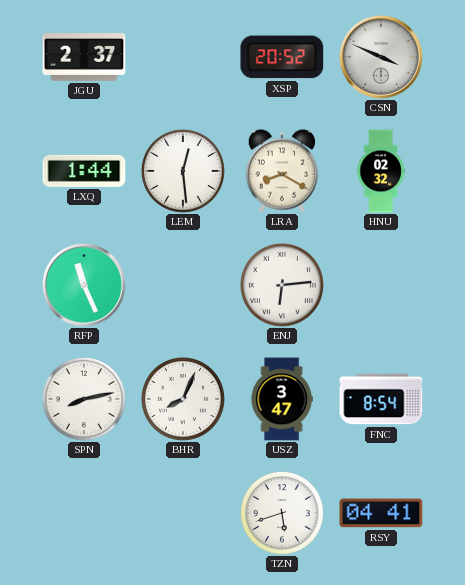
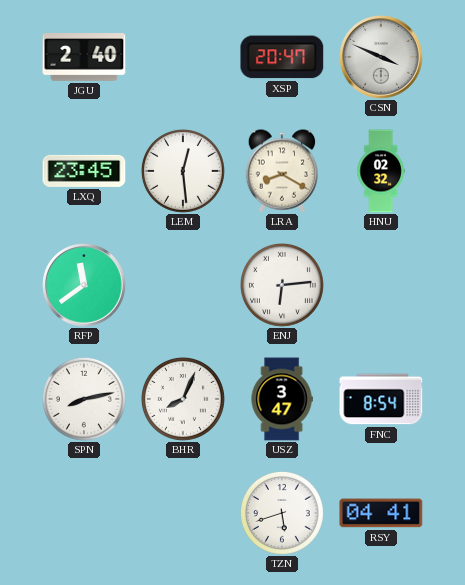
JGU: 2:37 -> 2:40
XSP: 20:52 -> 20:47
LXQ: 1:44 -> 23:45
RFP: 11:26 -> 11:39
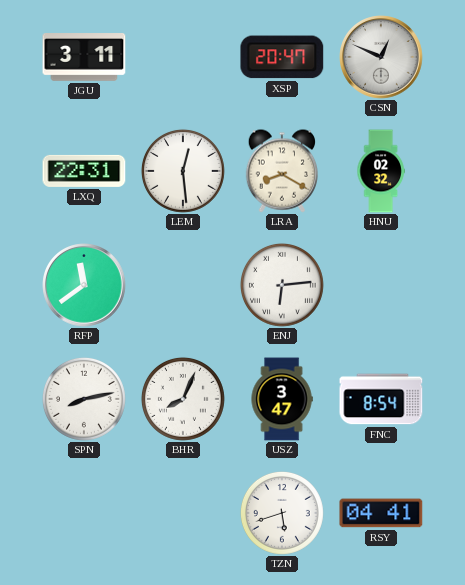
JGU: 2:40 -> 3:11
CSN: 3:49 -> 12:49
LXQ: 23:45 -> 22:31
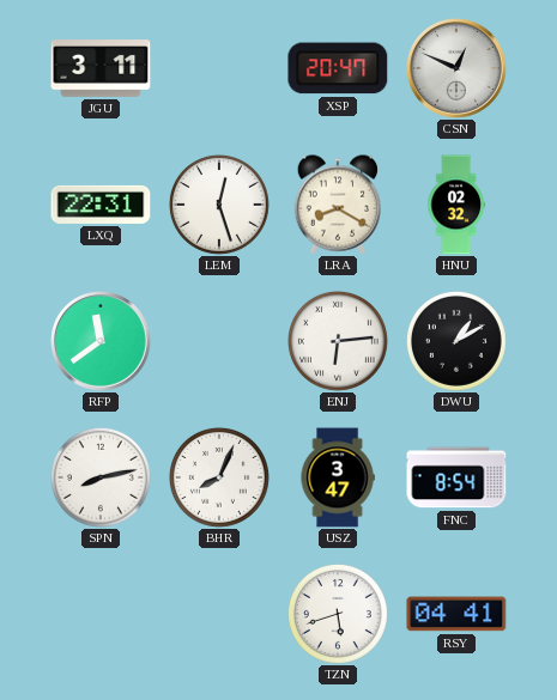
LEM: 12:29 -> 12:27
DWU: none -> 1:10
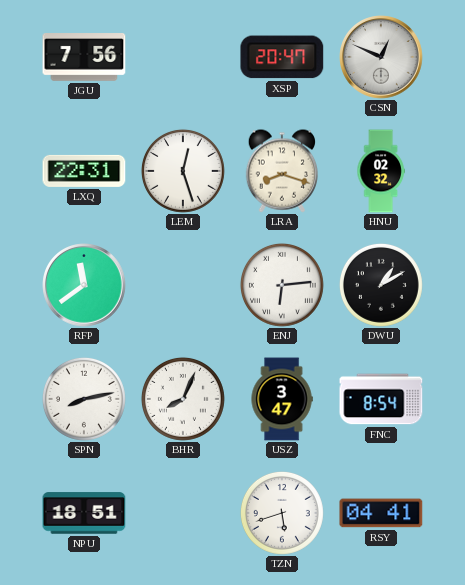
JGU: 3:11 -> 7:56
LRA: 8:20 -> 8:18
NPU: none -> 18:51
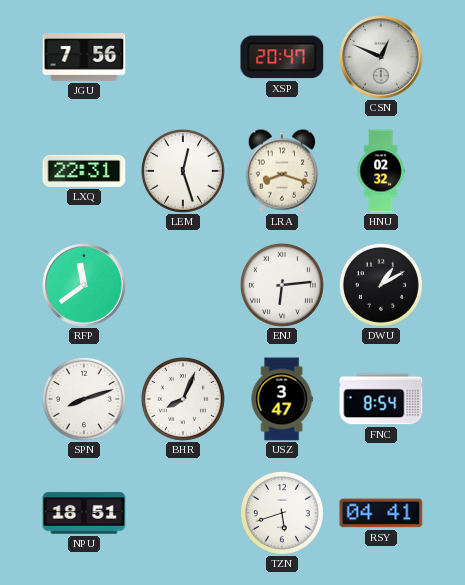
SPN: 8:13 -> 8:12
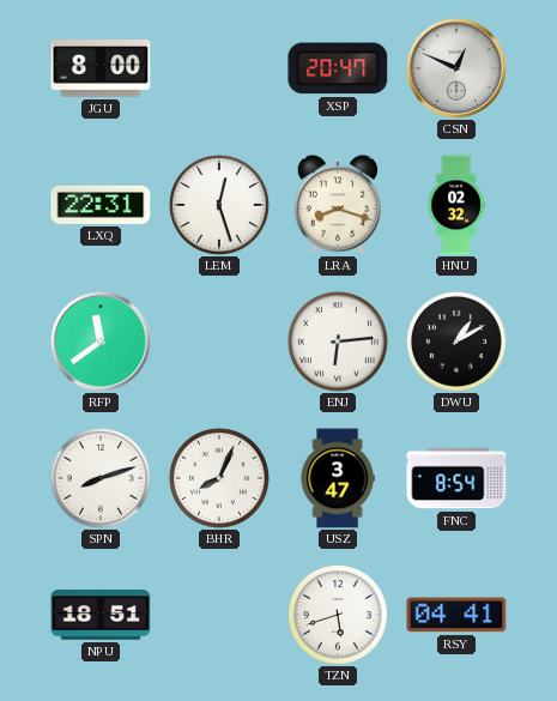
JGU: 7:56 -> 8:00
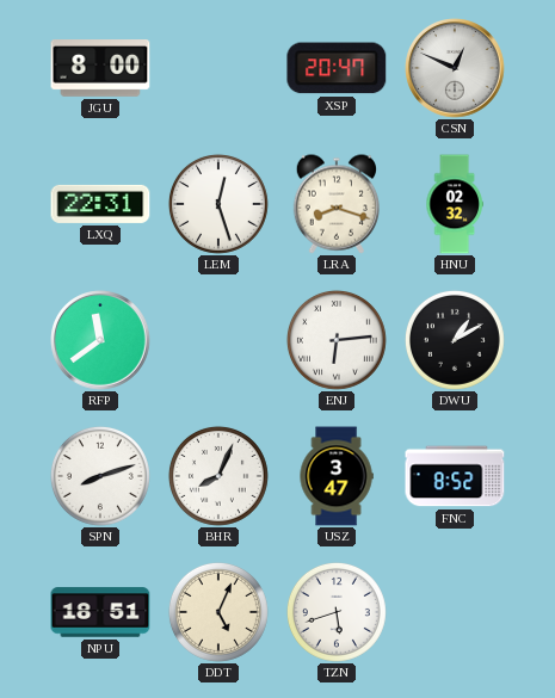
FNC: 8:54 -> 8:52
DDT: none -> 5:04
RSY: 04:41 -> none
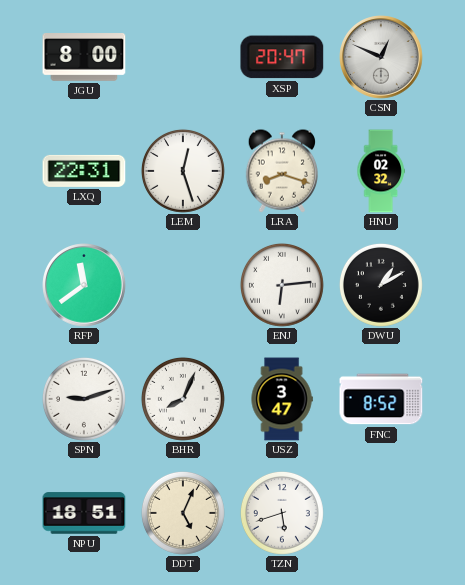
SPN: 8:12 -> 9:12
